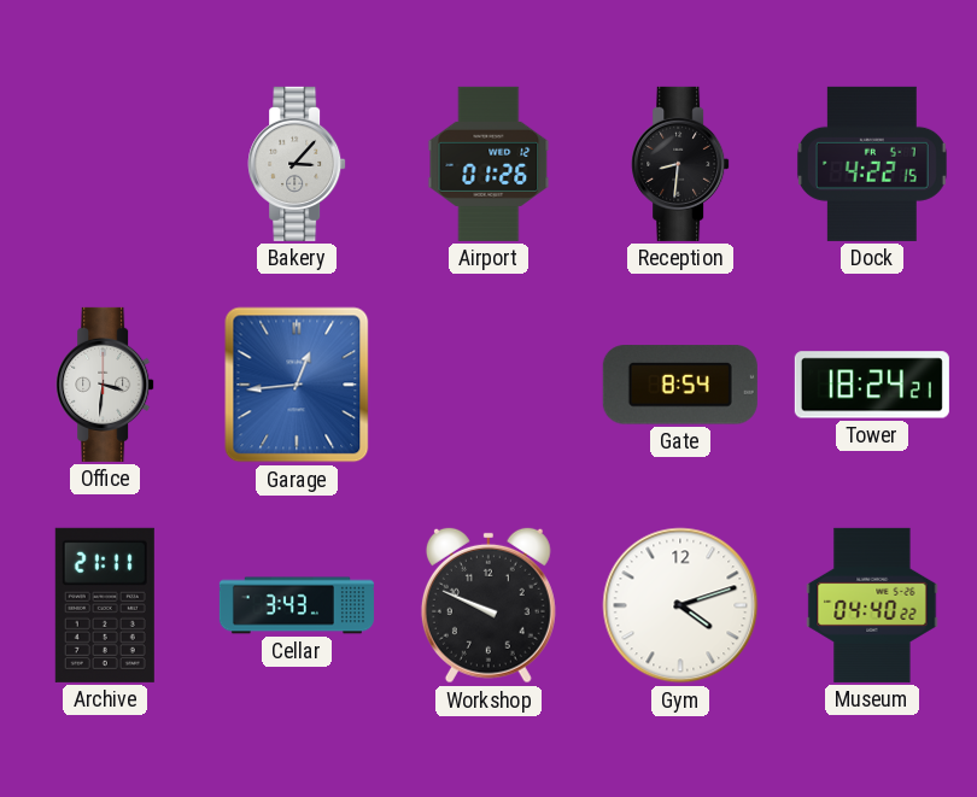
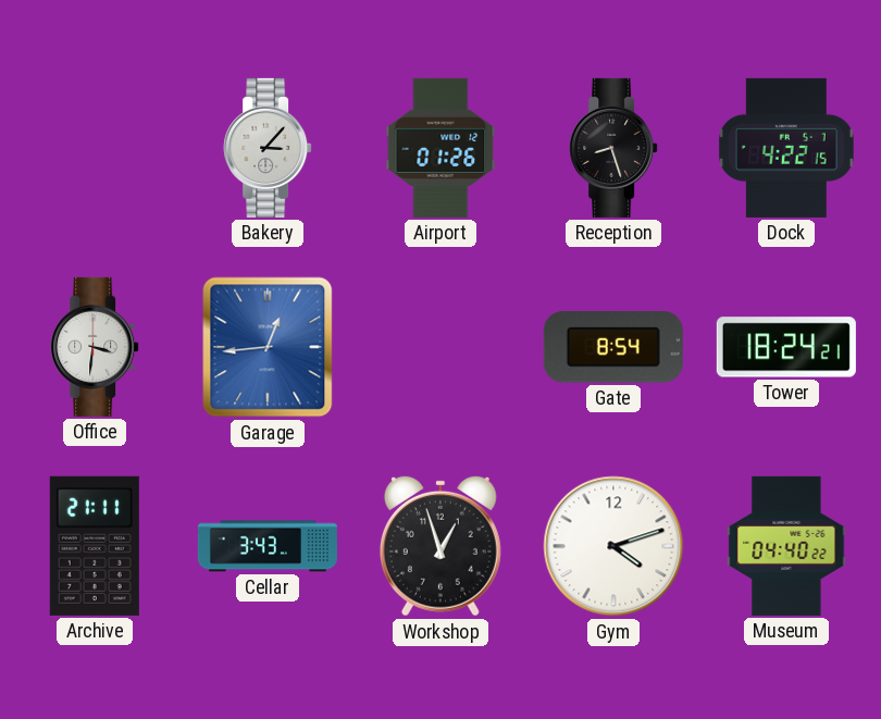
Reception: 8:31 -> 8:27
Workshop: 9:49 -> 12:57
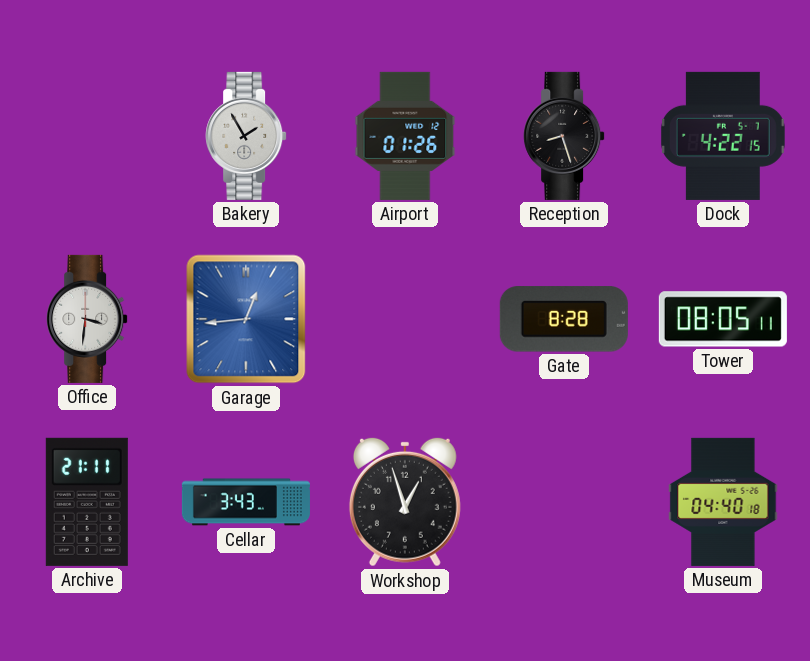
Bakery: 3:07 -> 1:55
Gate: 8:54 -> 8:28
Tower: 18:24 -> 08:05
Gym: 4:12 -> none
Museum: 04:40:22 -> 04:40:18
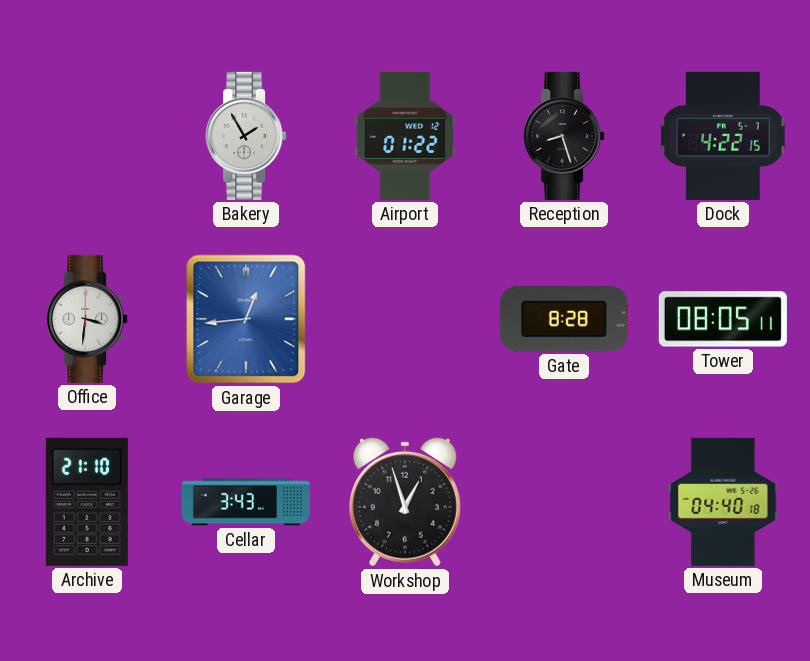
Airport: 01:26 -> 01:22
Archive: 21:11 -> 21:10
